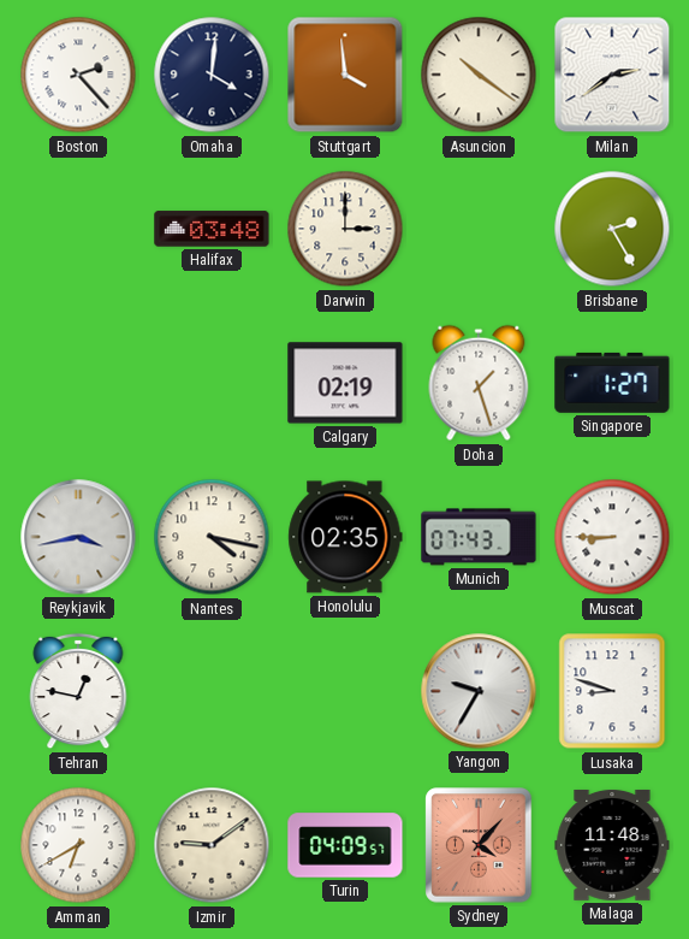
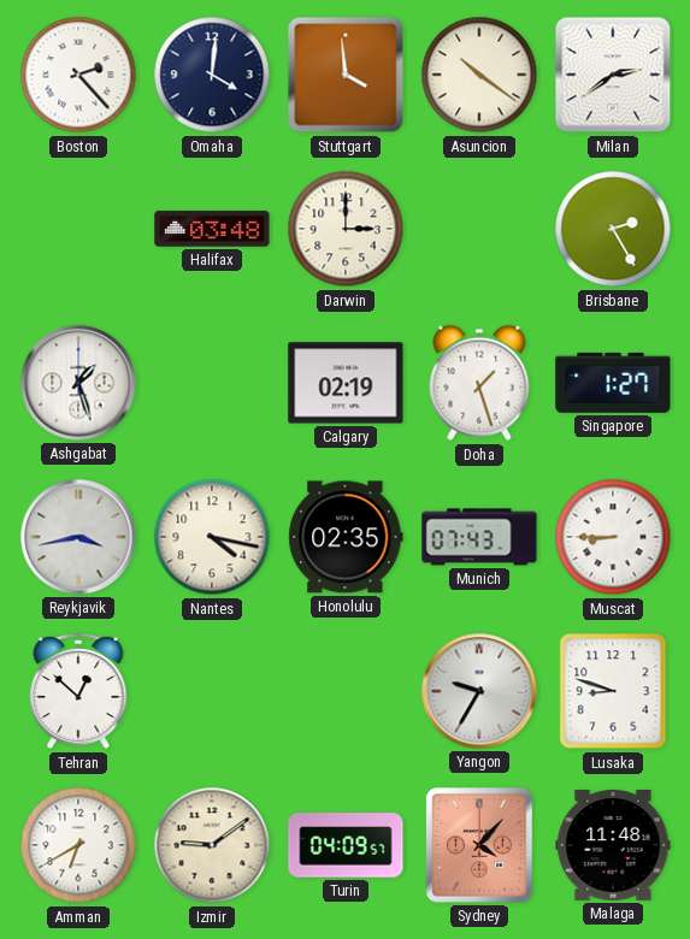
Ashgabat: none -> 1:27
Tehran: 12:47 -> 12:52
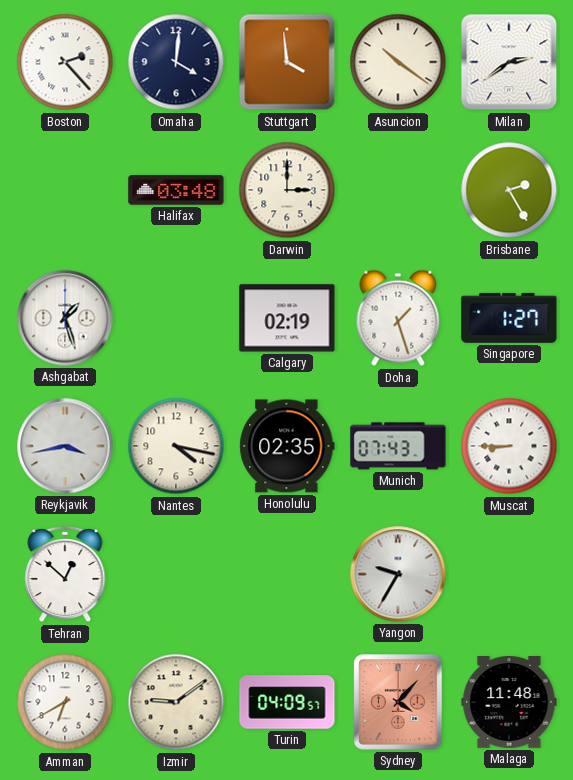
Lusaka: 8:48 -> none
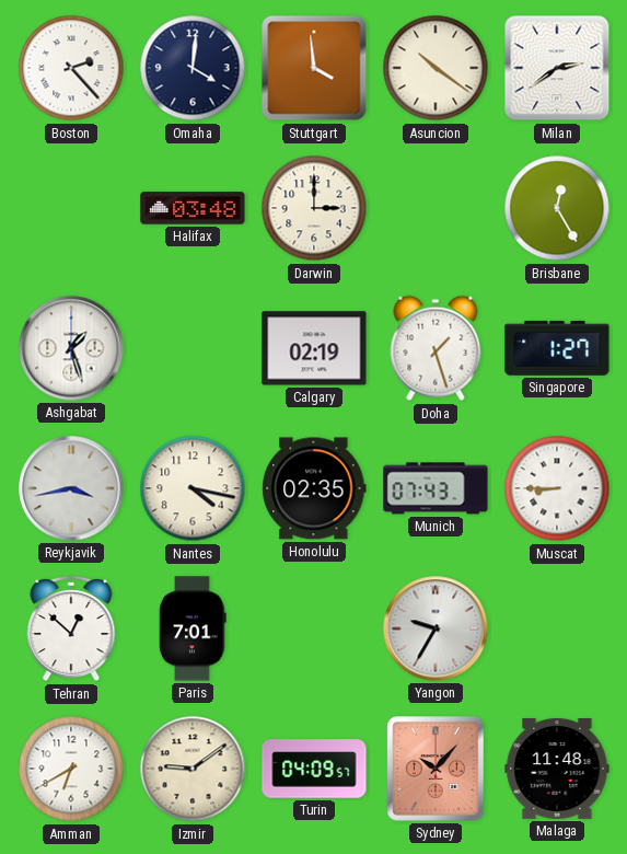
Brisbane: 2:25 -> 12:25
Paris: none -> 7:01
Sydney: 4:07 -> 10:07
